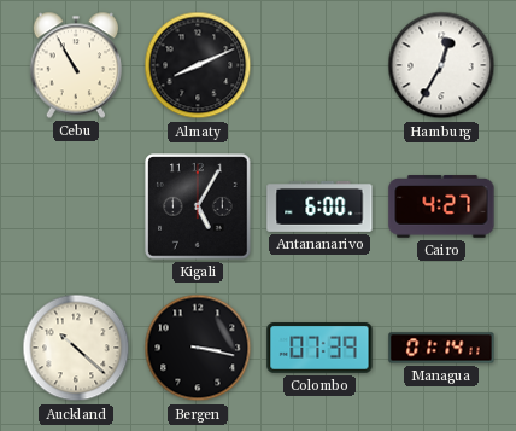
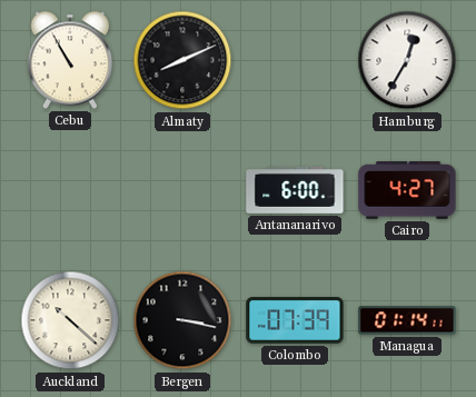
Kigali: 5:05 -> none
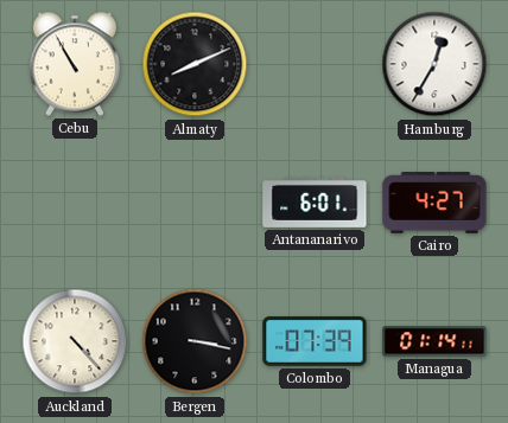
Antananarivo: 6:00 -> 6:01
Auckland: 10:22 -> 4:23
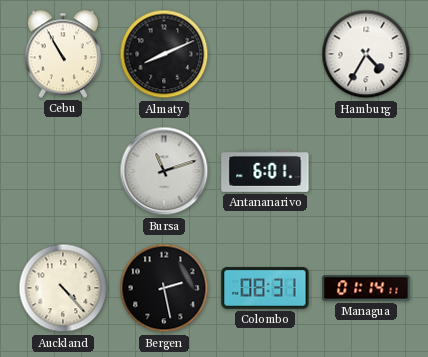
Hamburg: 12:35 -> 4:35
Bursa: none -> 11:12
Cairo: 4:27 -> none
Bergen: 3:17 -> 2:28
Colombo: 07:39 -> 08:31
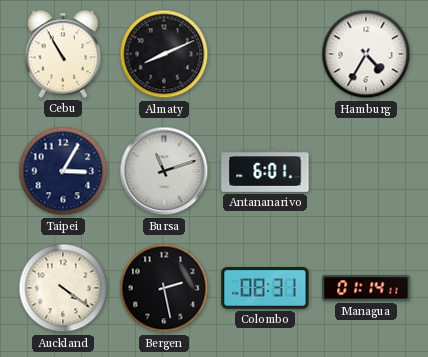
Taipei: none -> 3:05
Auckland: 4:23 -> 4:21
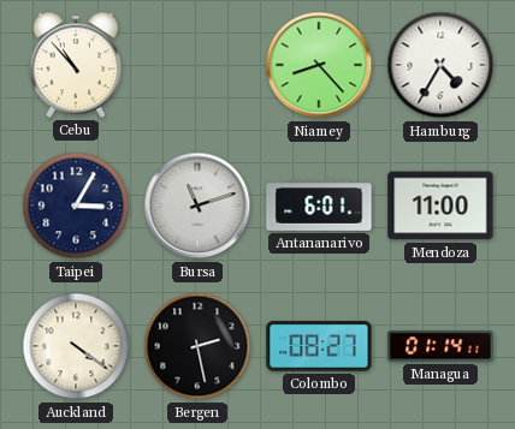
Cebu: 10:55 -> 10:53
Almaty: 8:11 -> none
Niamey: none -> 8:23
Mendoza: none -> 11:00
Colombo: 08:31 -> 08:27
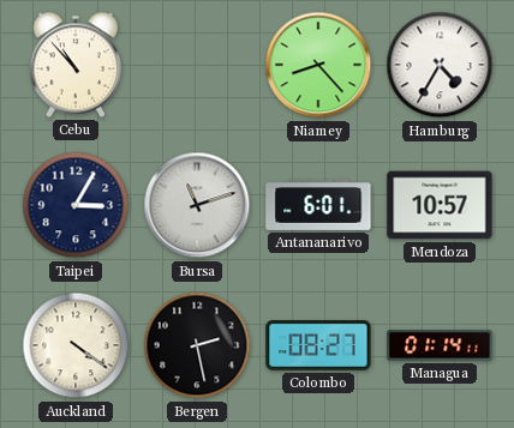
Mendoza: 11:00 -> 10:57
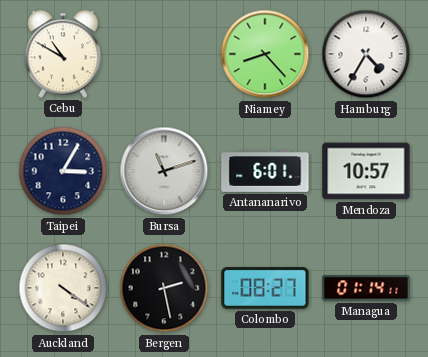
Cebu: 10:53 -> 10:50
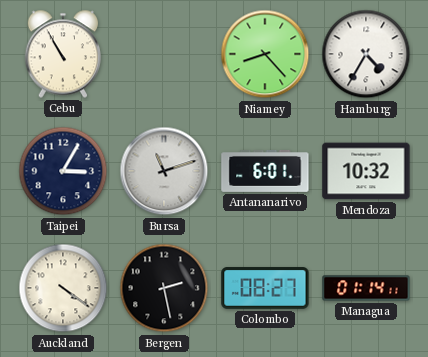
Cebu: 10:50 -> 10:55
Mendoza: 10:57 -> 10:32
